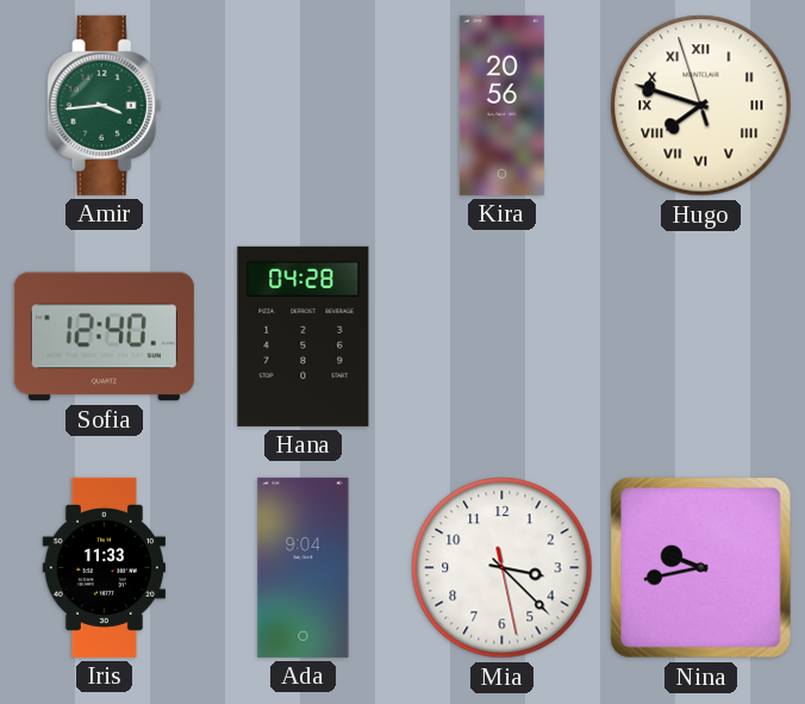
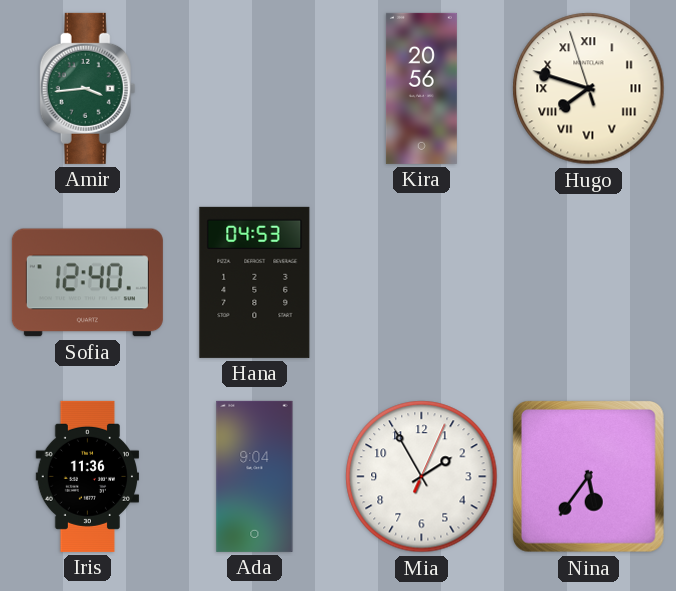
Hana: 04:28 -> 04:53
Iris: 11:33 -> 11:36
Mia: 3:22 -> 1:55
Nina: 9:43 -> 5:36
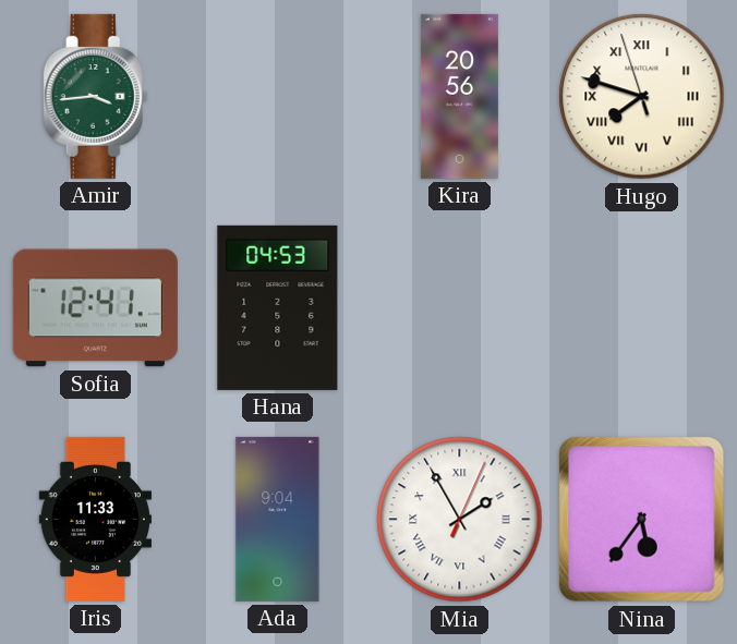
Sofia: 12:40 -> 12:41
Iris: 11:36 -> 11:33
Mia numerals: Arabic -> Roman
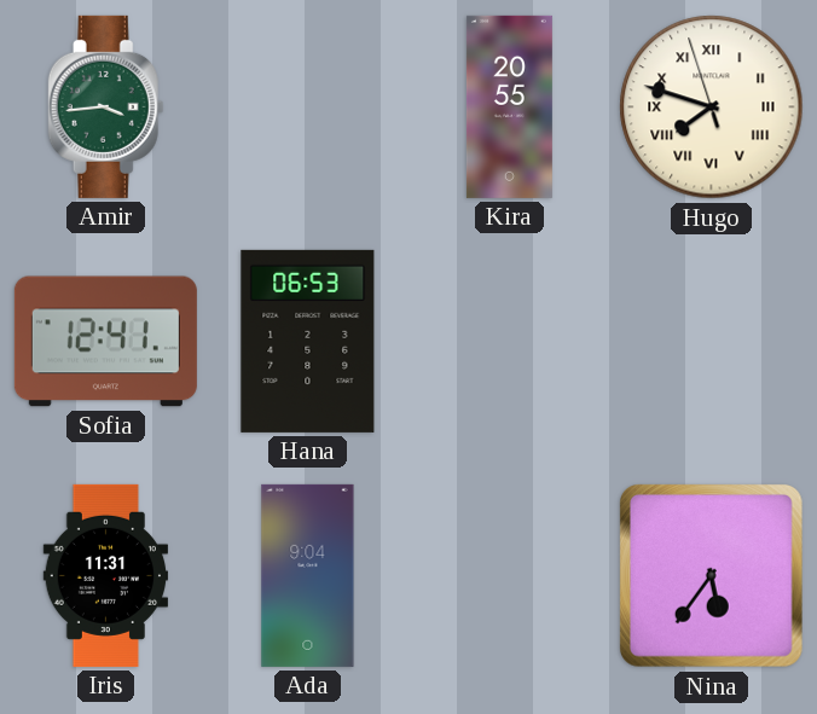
Kira: 20:56 -> 20:55
Hana: 04:53 -> 06:53
Iris: 11:33 -> 11:31
Mia: 1:55 -> none
